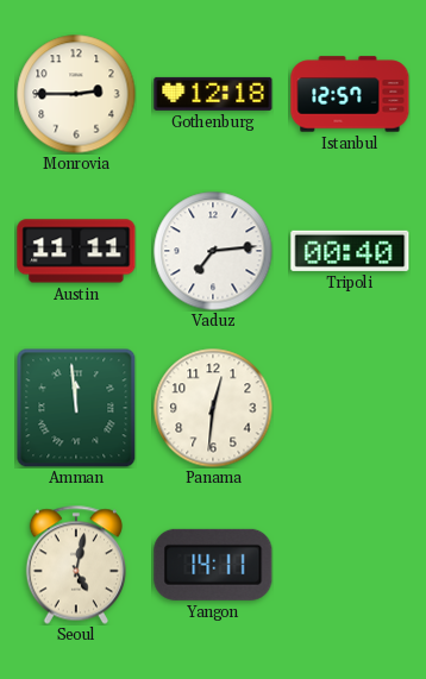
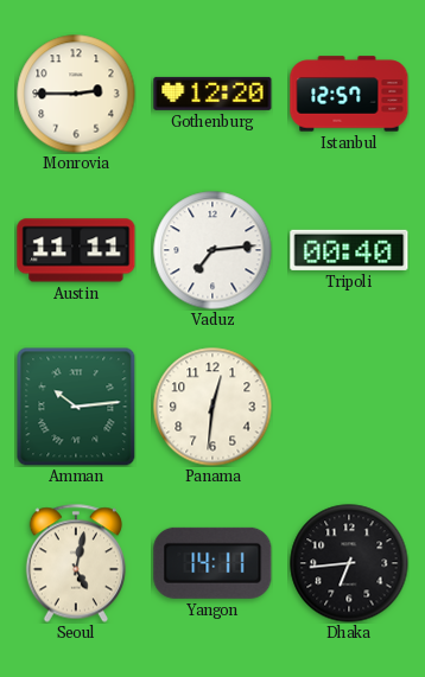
Gothenburg: 12:18 -> 12:20
Amman: 11:59 -> 10:14
Dhaka: none -> 6:44
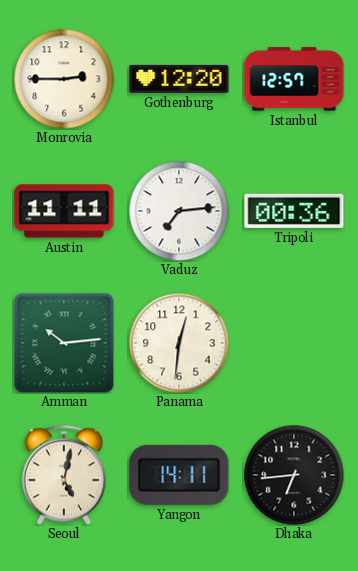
Tripoli: 00:40 -> 00:36
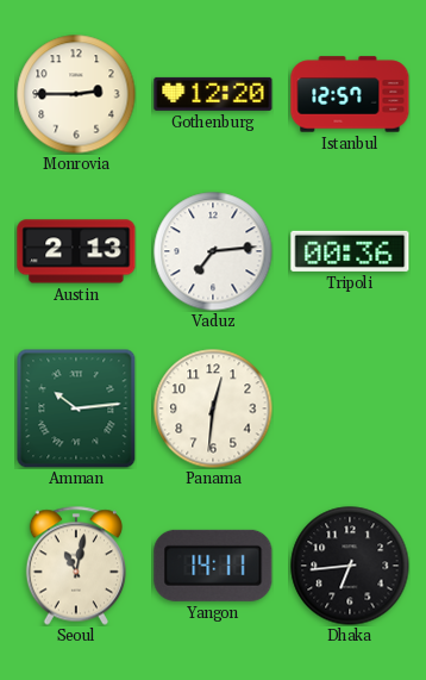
Austin: 11:11 -> 2:13
Seoul: 5:02 -> 11:02
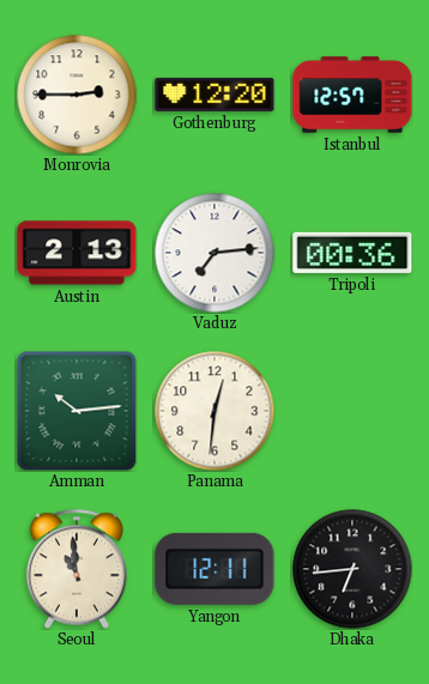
Seoul: 11:02 -> 10:59
Yangon: 14:11 -> 12:11
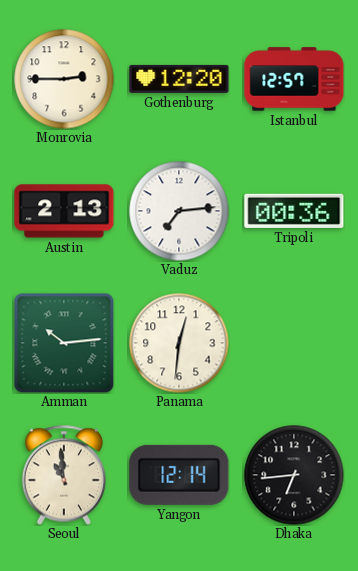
Yangon: 12:11 -> 12:14
